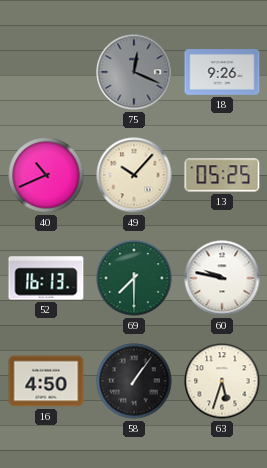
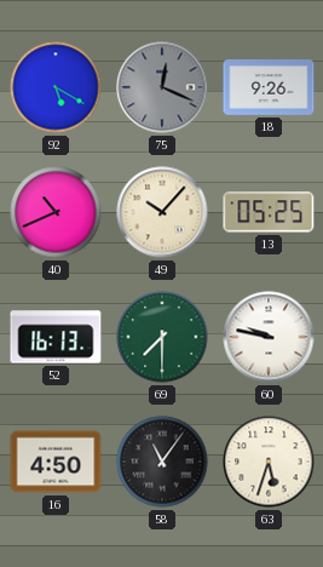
92: none -> 5:20
58: 1:06 -> 11:06
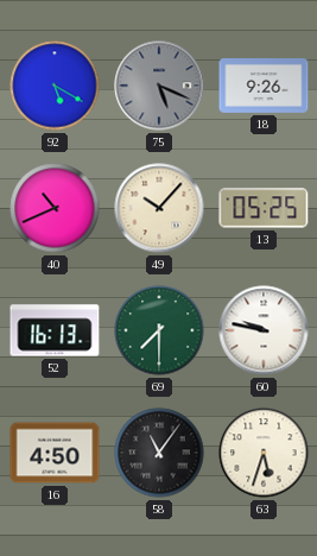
75: 12:19 -> 5:19
